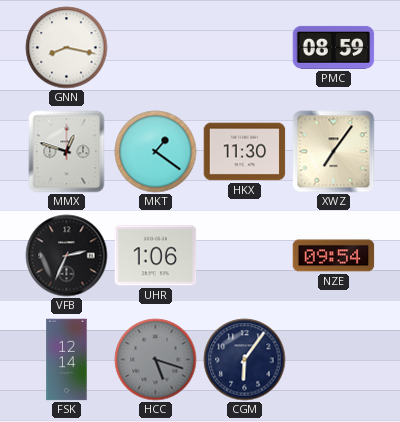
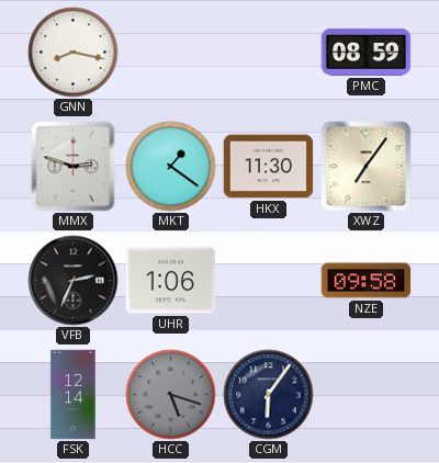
MMX: 12:48 -> 2:48
NZE: 09:54 -> 09:58
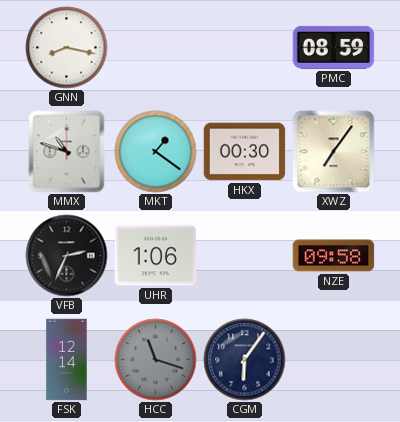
MMX: 2:48 -> 10:48
HKX: 11:30 -> 00:30
HCC: 5:18 -> 11:18
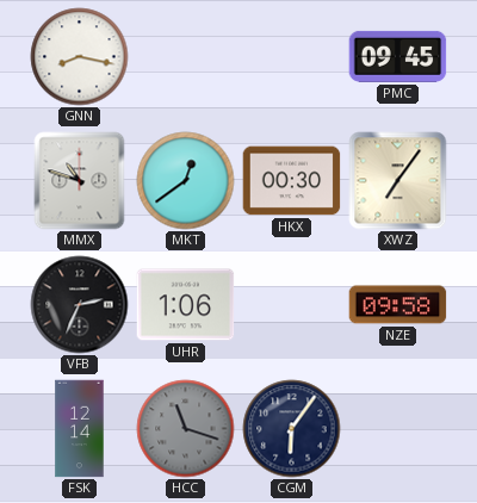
PMC: 08:59 -> 09:45
MKT: 1:21 -> 12:39
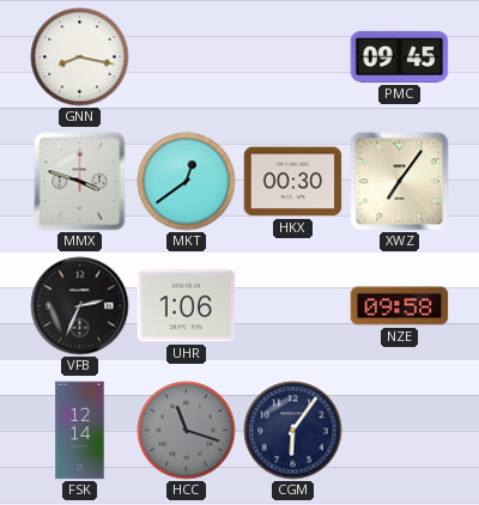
MMX: 10:48 -> 3:48
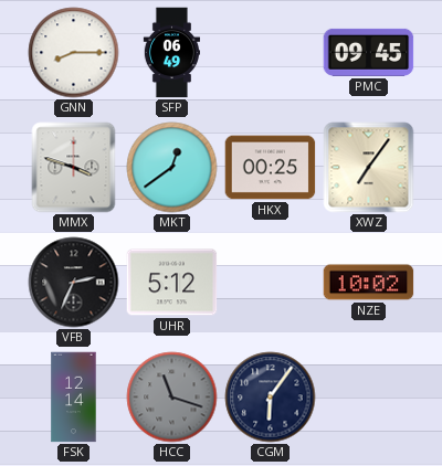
GNN: 8:17 -> 8:15
SFP: none -> 06:49
HKX: 00:30 -> 00:25
UHR: 1:06 -> 5:12
NZE: 09:58 -> 10:02
